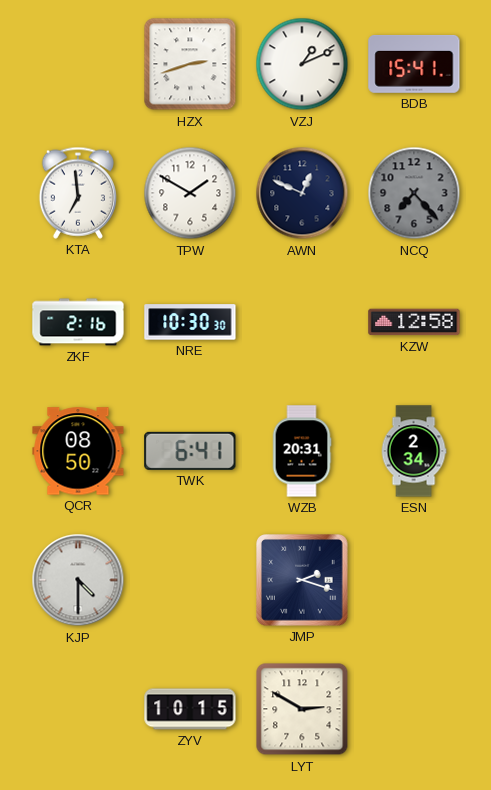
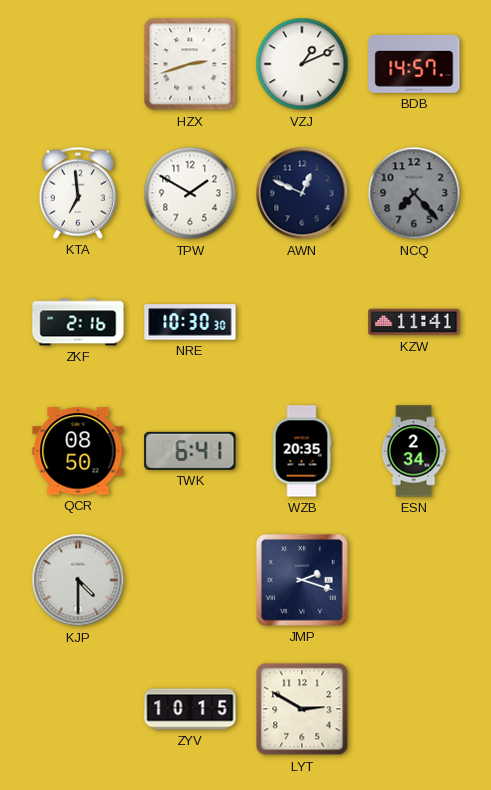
BDB: 15:41 -> 14:57
KZW: 12:58 -> 11:41
WZB: 20:31 -> 20:35
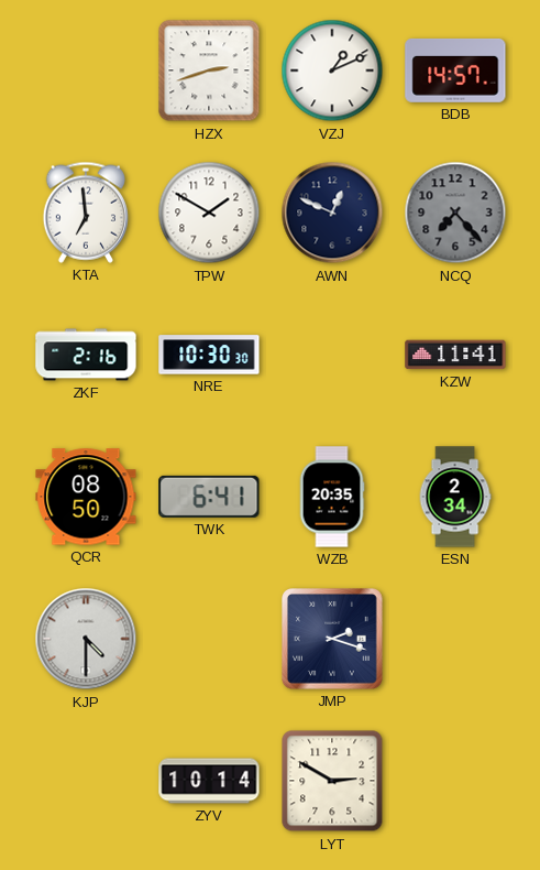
ZYV: 10:15 -> 10:14
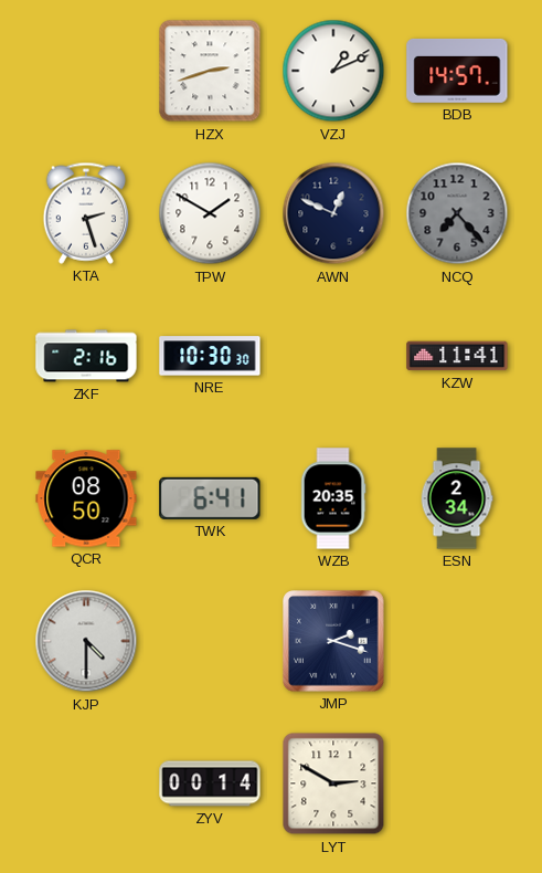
KTA: 6:59 -> 2:27
ZYV: 10:14 -> 00:14
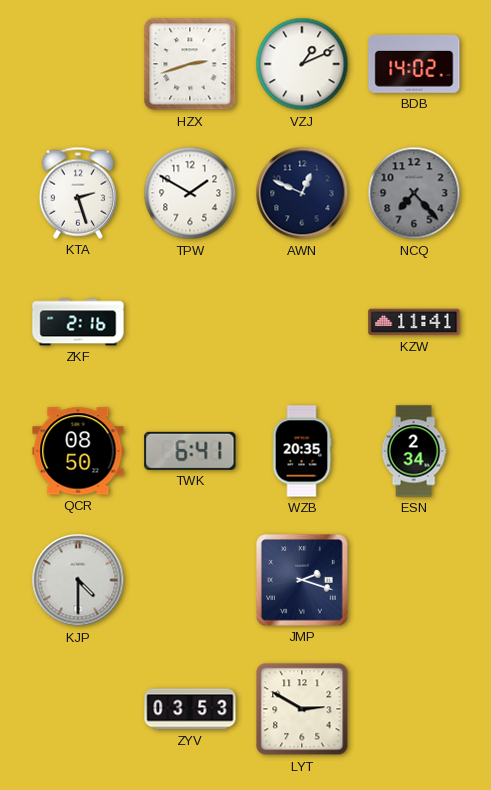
BDB: 14:57 -> 14:02
NRE: 10:30 -> none
ZYV: 00:14 -> 03:53
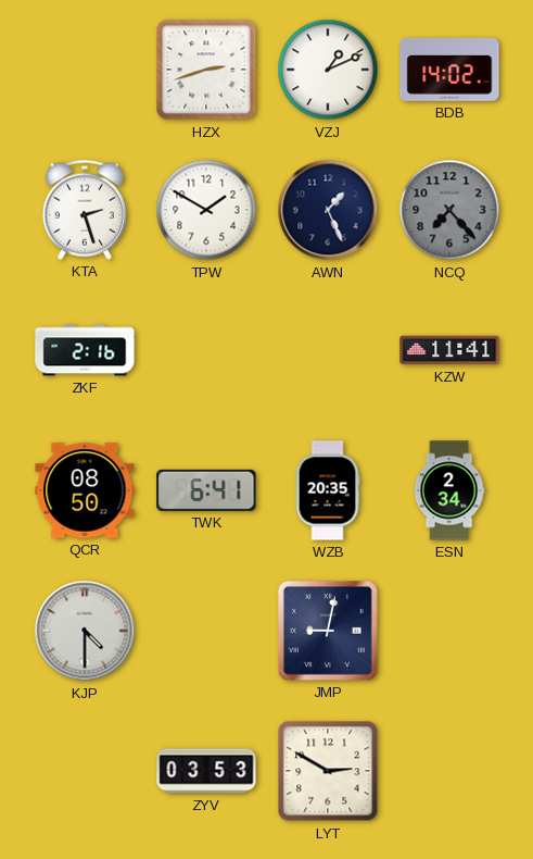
AWN: 12:49 -> 1:26
JMP: 2:18 -> 9:02
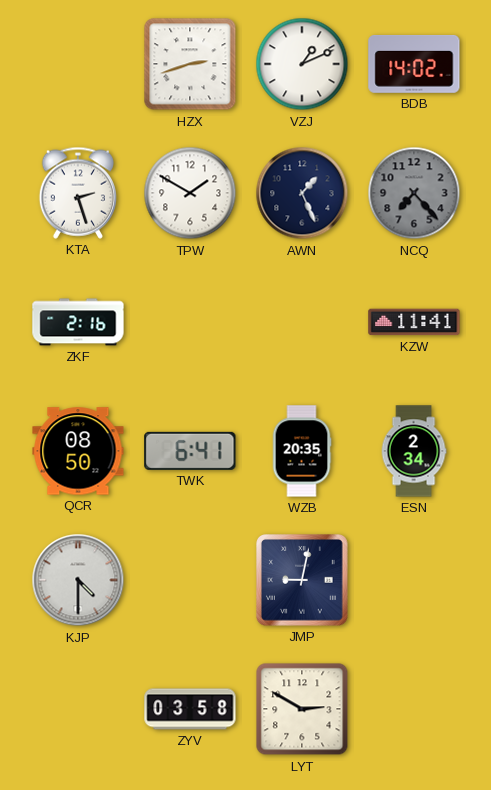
ZYV: 03:53 -> 03:58
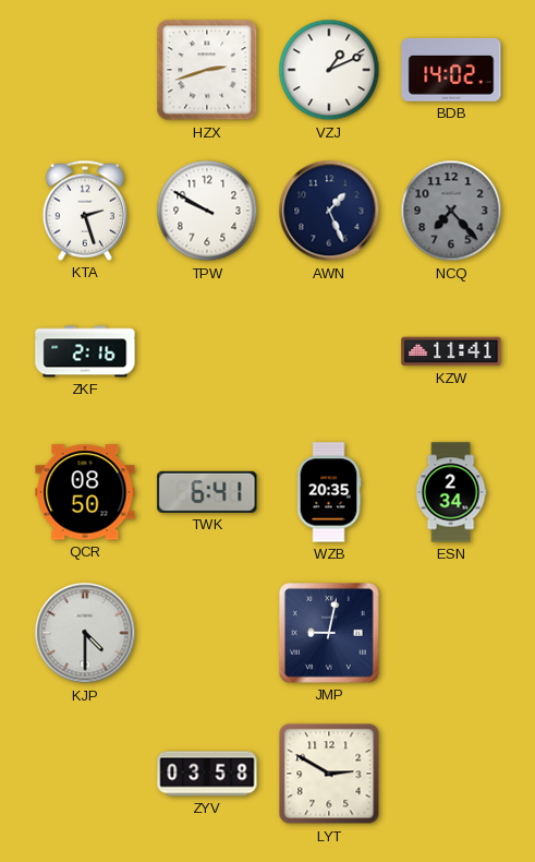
TPW: 1:50 -> 9:50
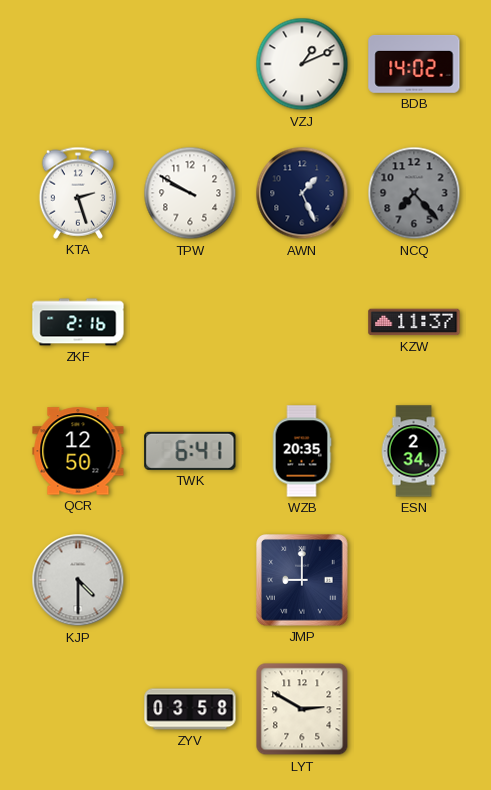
HZX: 2:42 -> none
KZW: 11:41 -> 11:37
QCR: 08:50 -> 12:50
JMP: 9:02 -> 9:00
